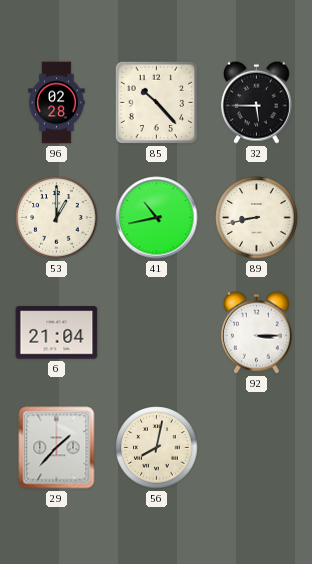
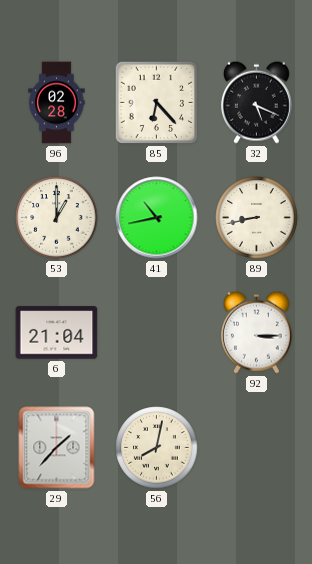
85: 10:23 -> 6:23
32: 5:45 -> 5:19
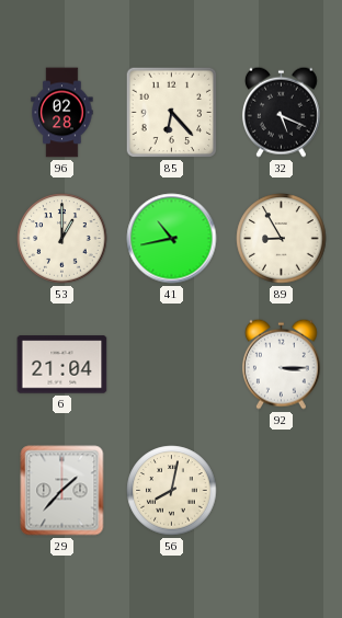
89: 8:43 -> 8:55
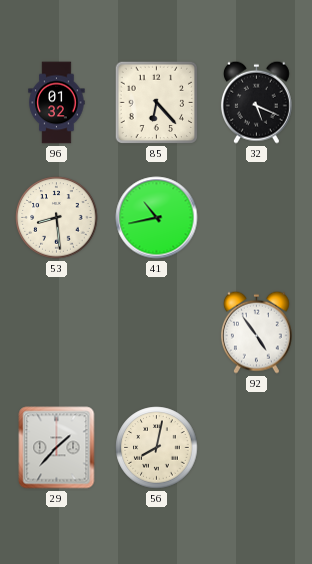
96: 02:28 -> 01:32
53: 1:00 -> 8:29
89: 8:55 -> none
6: 21:04 -> none
92: 3:15 -> 4:54
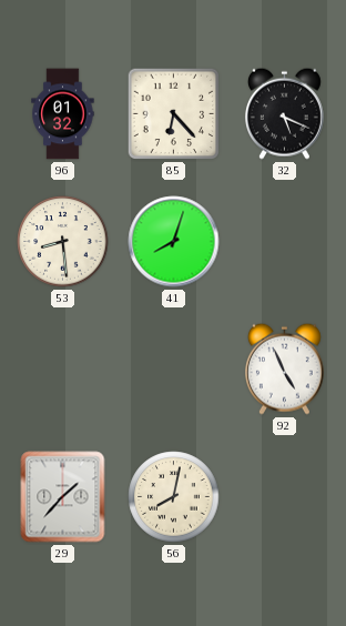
41: 10:43 -> 8:03
92: 4:54 -> 4:56
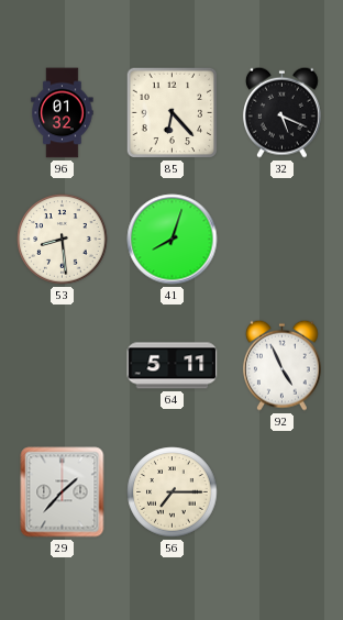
64: none -> 5:11
56: 8:02 -> 7:15
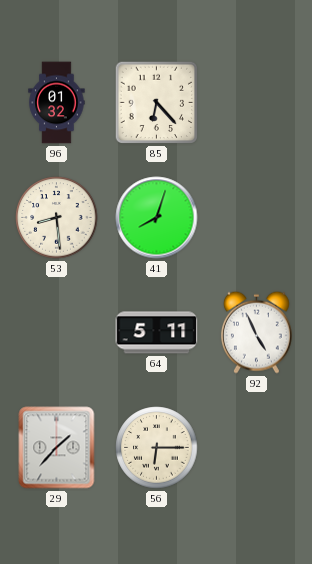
32: 5:19 -> none
56: 7:15 -> 6:15
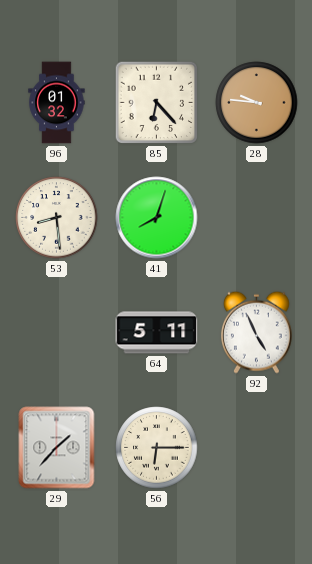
28: none -> 9:46
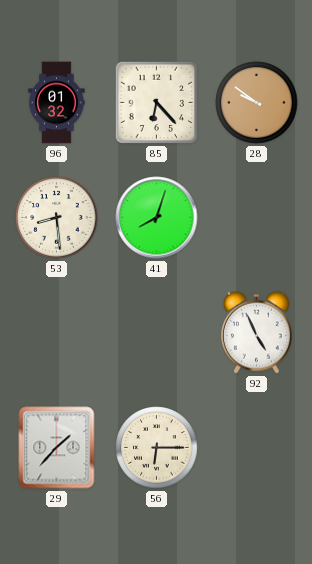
28: 9:46 -> 9:51
64: 5:11 -> none
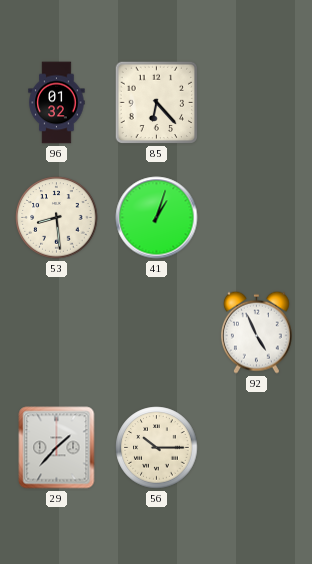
28: 9:51 -> none
41: 8:03 -> 1:03
56: 6:15 -> 10:15
